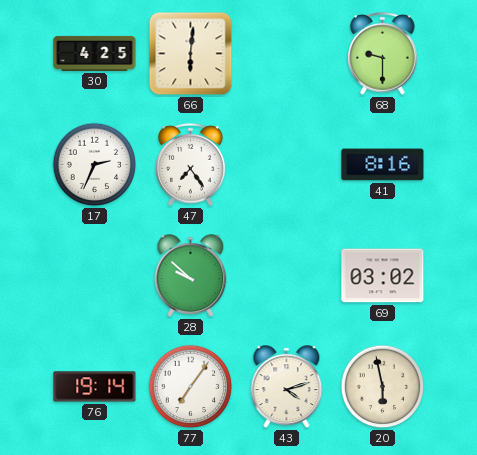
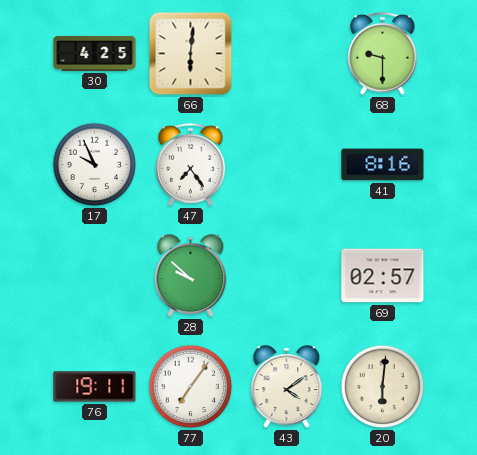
17: 2:34 -> 9:56
69: 03:02 -> 02:57
76: 19:14 -> 19:11
43: 4:12 -> 4:09
20: 5:58 -> 6:01
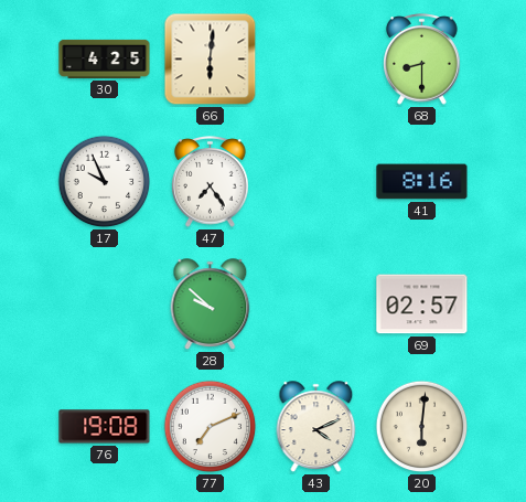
68: 9:30 -> 8:30
76: 19:11 -> 19:08
77: 7:06 -> 7:11
43: 4:09 -> 4:11
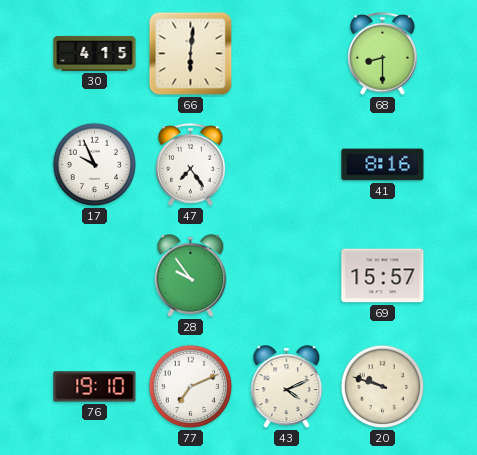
30: 4:25 -> 4:15
28: 9:52 -> 9:54
69: 02:57 -> 15:57
76: 19:08 -> 19:10
20: 6:01 -> 9:48
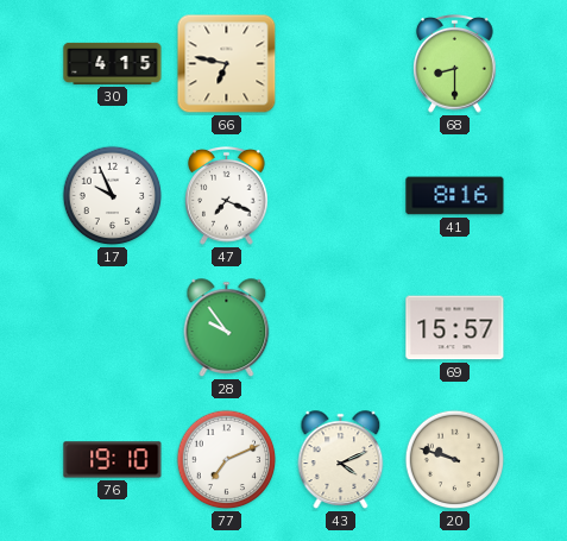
66: 6:01 -> 6:47
47: 7:24 -> 7:19
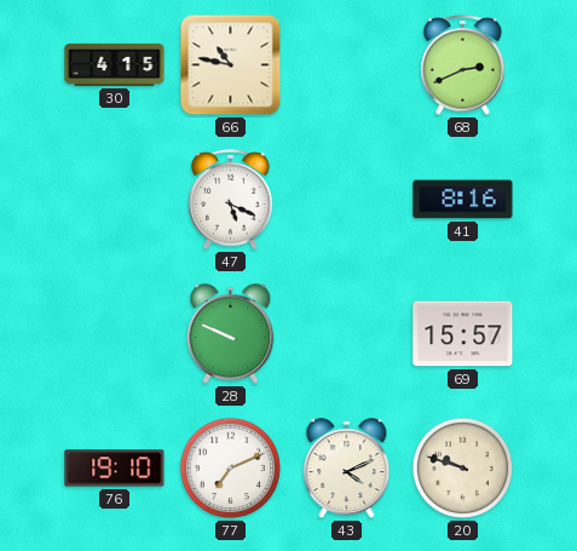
66: 6:47 -> 10:47
68: 8:30 -> 2:41
17: 9:56 -> none
47: 7:19 -> 5:19
28: 9:54 -> 9:49
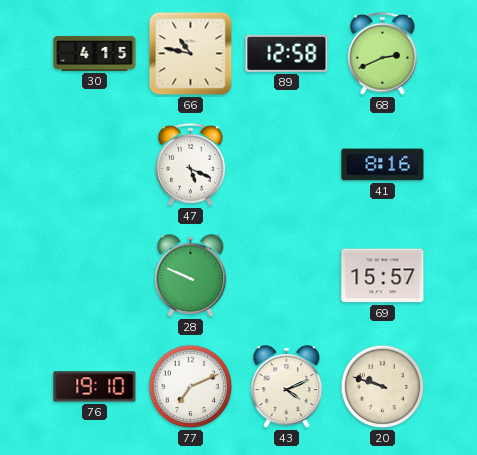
89: none -> 12:58
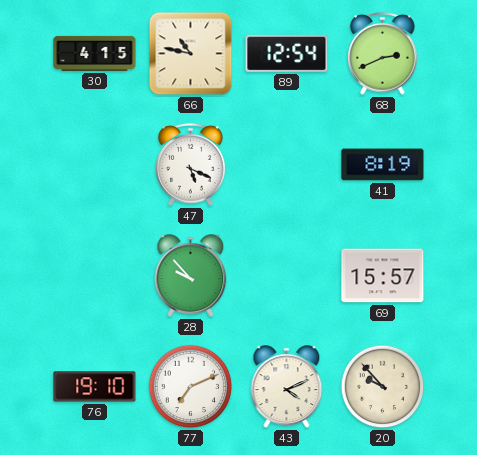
89: 12:58 -> 12:54
41: 8:16 -> 8:19
28: 9:49 -> 9:53
20: 9:48 -> 9:53
